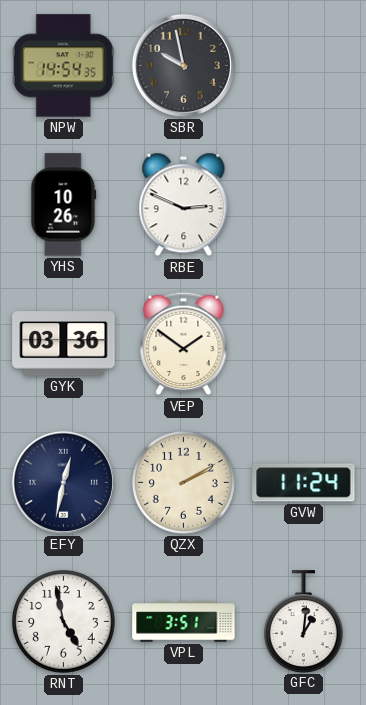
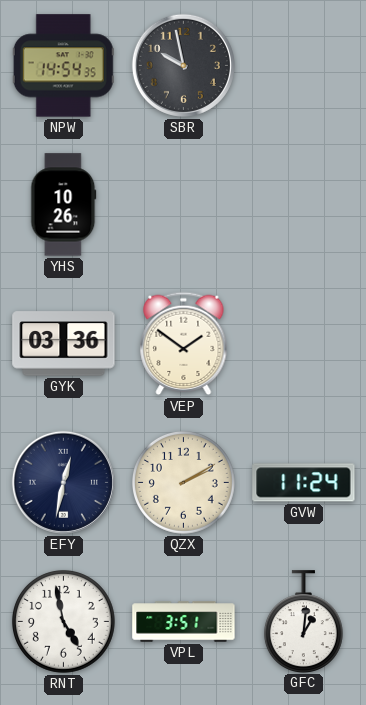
RBE: 2:49 -> none
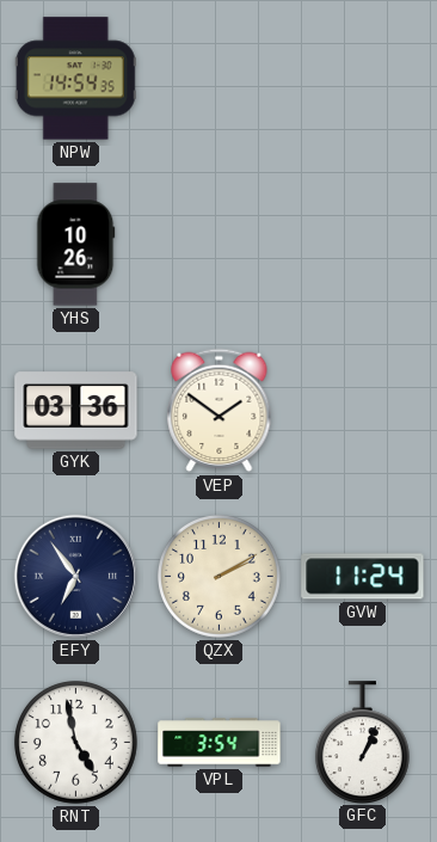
SBR: 9:58 -> none
EFY: 12:32 -> 6:54
VPL: 3:51 -> 3:54
GFC: 1:01 -> 1:04
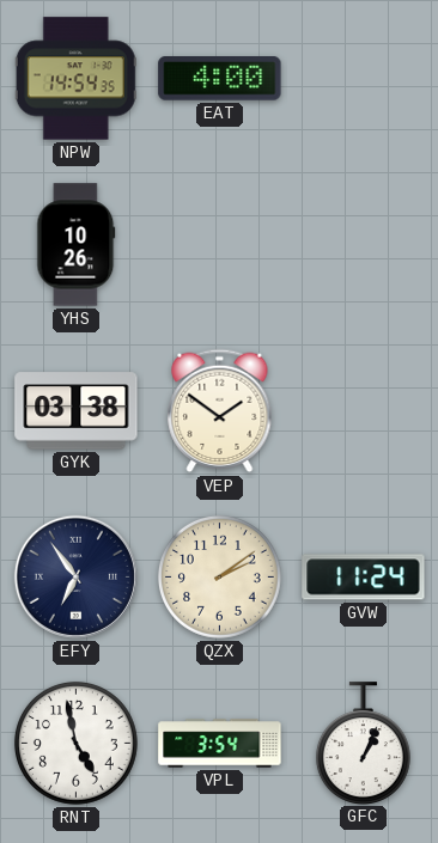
EAT: none -> 4:00
GYK: 03:36 -> 03:38
QZX: 2:10 -> 2:09
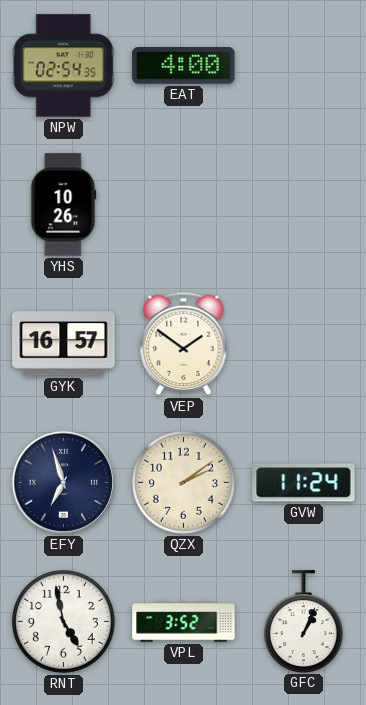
NPW: 14:54 -> 02:54
GYK: 03:38 -> 16:57
EFY: 6:54 -> 6:57
VPL: 3:54 -> 3:52
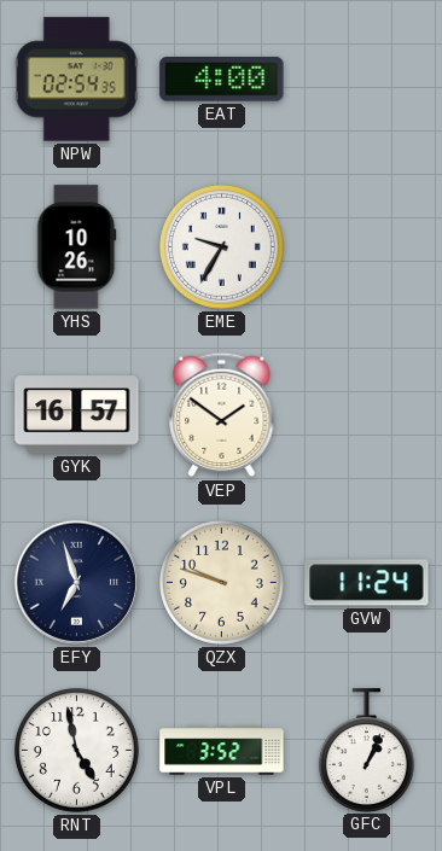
EME: none -> 9:35
QZX: 2:09 -> 9:48
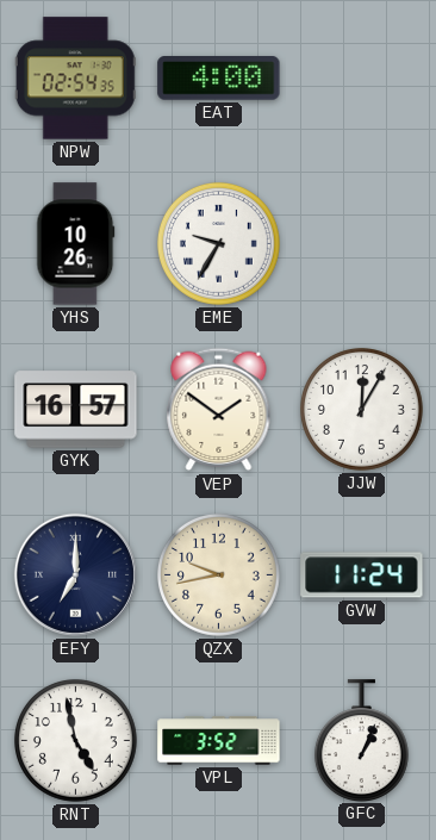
JJW: none -> 12:05
EFY: 6:57 -> 7:00
QZX: 9:48 -> 9:43
